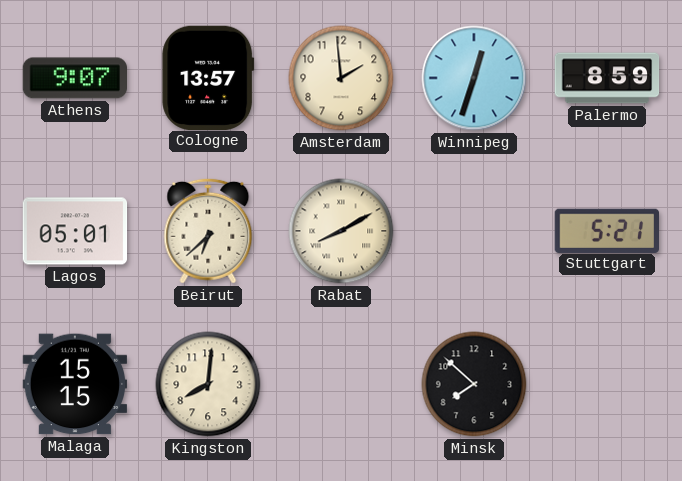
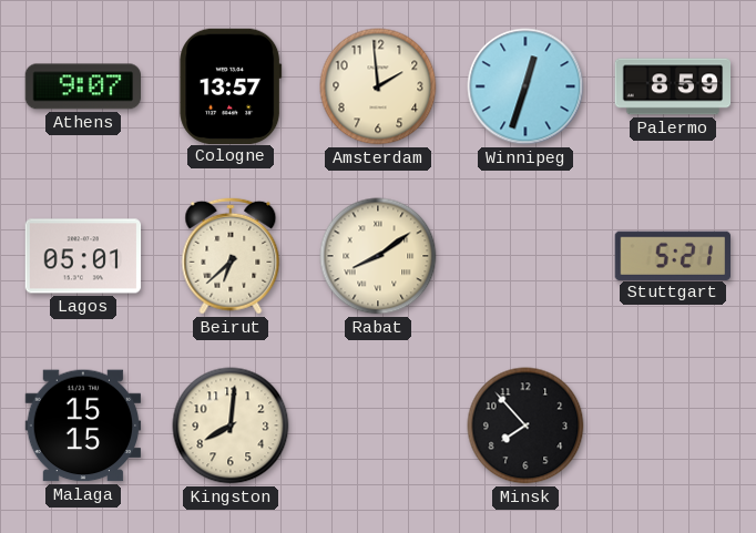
Rabat: 8:10 -> 8:09
Minsk: 7:52 -> 7:53
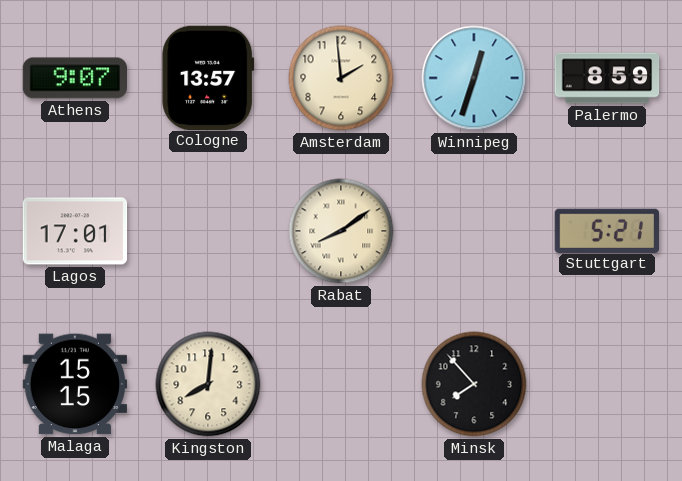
Lagos: 05:01 -> 17:01
Beirut: 6:38 -> none
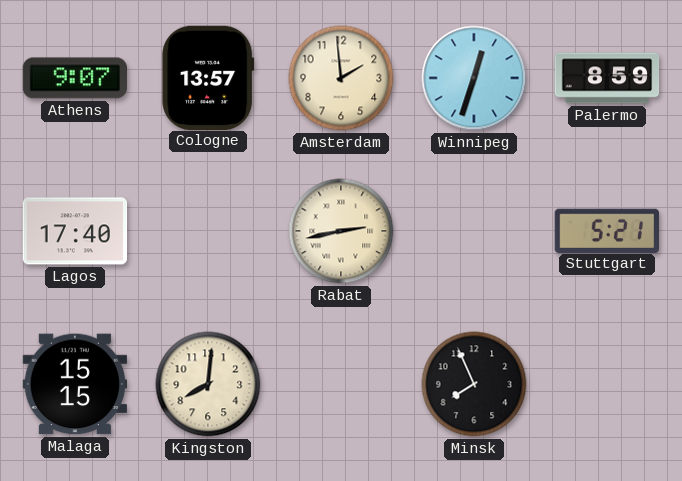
Lagos: 17:01 -> 17:40
Rabat: 8:09 -> 2:43
Minsk: 7:53 -> 7:56
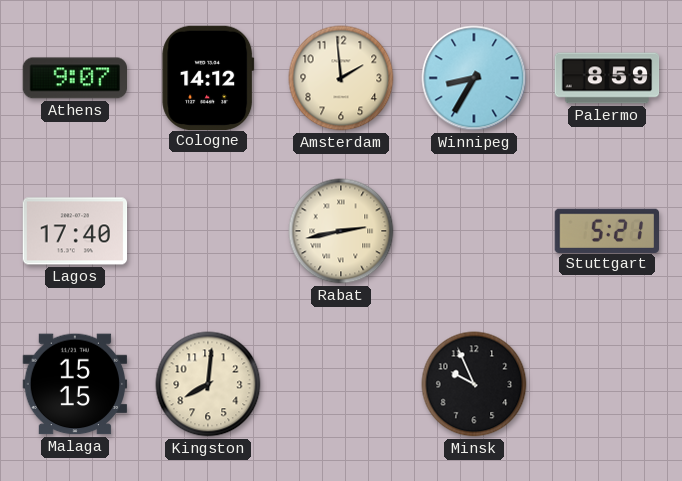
Cologne: 13:57 -> 14:12
Winnipeg: 12:33 -> 8:35
Minsk: 7:56 -> 9:56
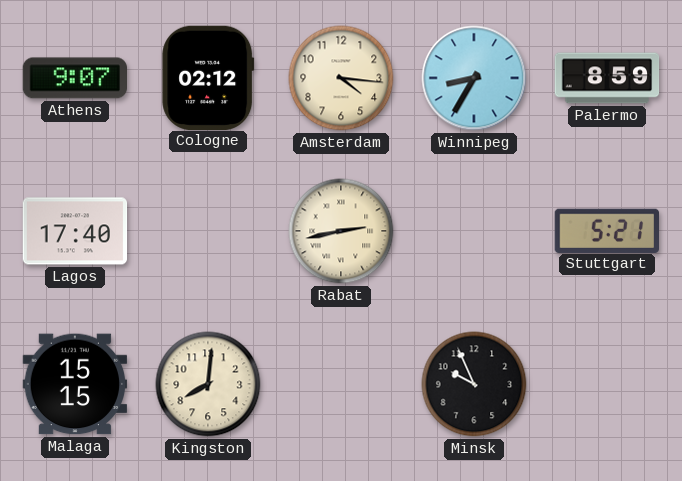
Cologne: 14:12 -> 02:12
Amsterdam: 1:59 -> 4:16
